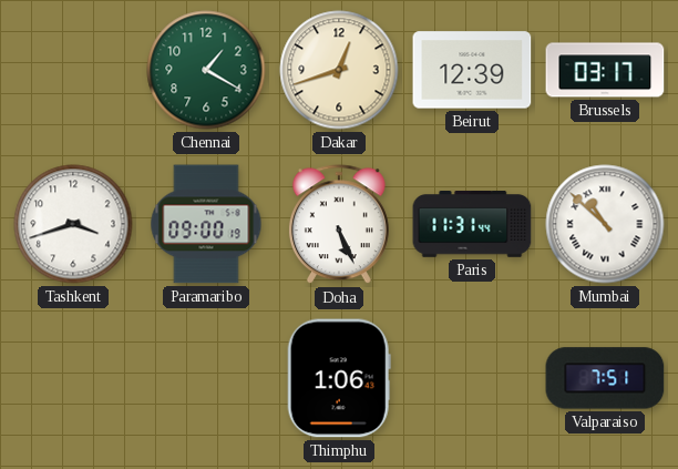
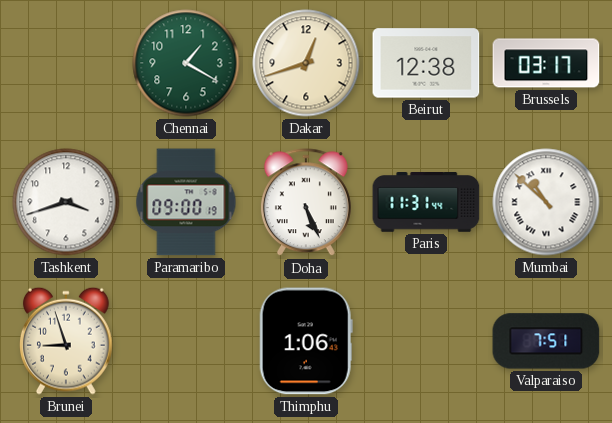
Beirut: 12:39 -> 12:38
Brunei: none -> 8:57
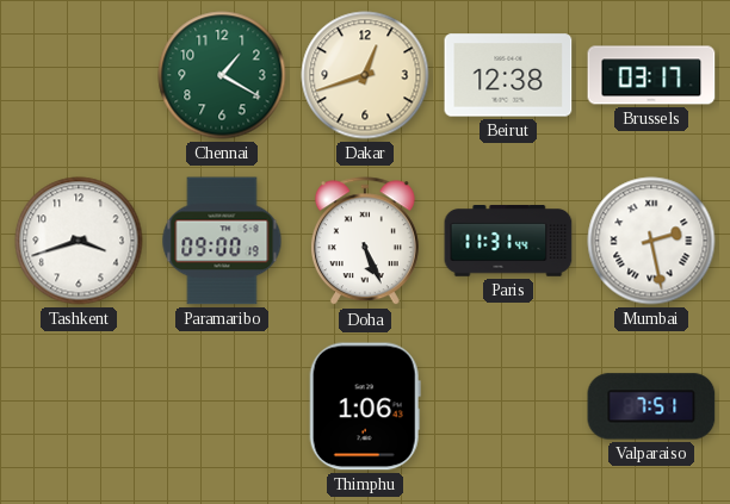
Mumbai: 10:52 -> 2:28
Brunei: 8:57 -> none
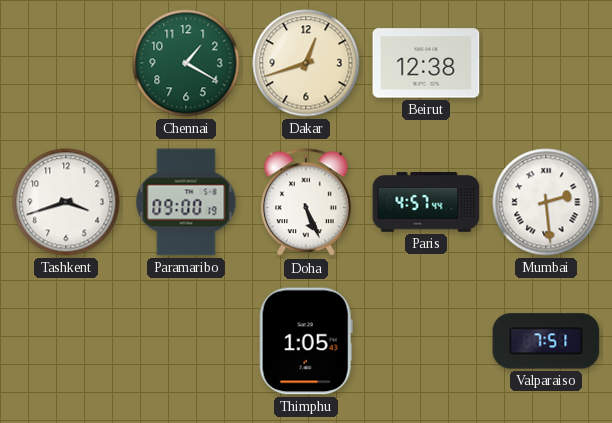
Brussels: 03:17 -> none
Paris: 11:31 -> 4:57
Mumbai: 2:28 -> 2:29
Thimphu: 1:06 -> 1:05
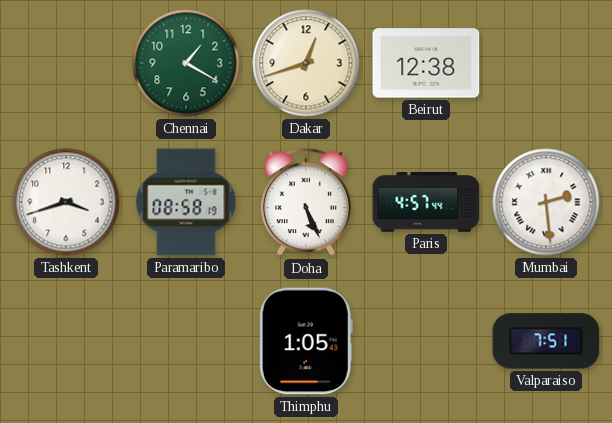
Paramaribo: 09:00 -> 08:58
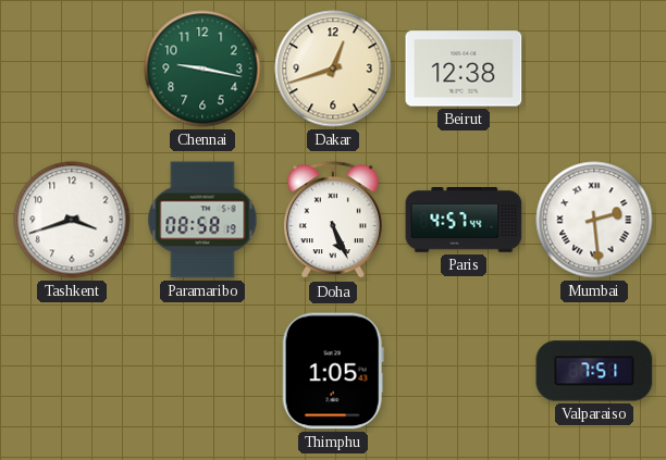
Chennai: 1:20 -> 9:17
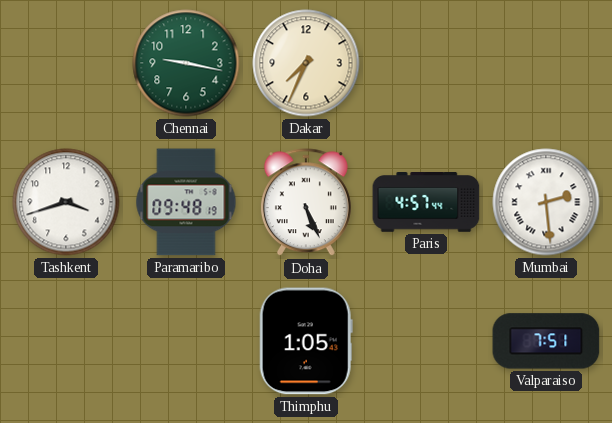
Dakar: 12:42 -> 7:34
Beirut: 12:38 -> none
Paramaribo: 08:58 -> 09:48
